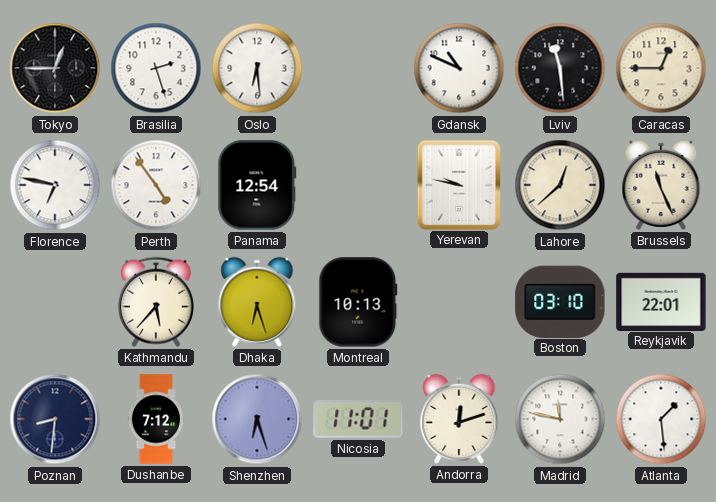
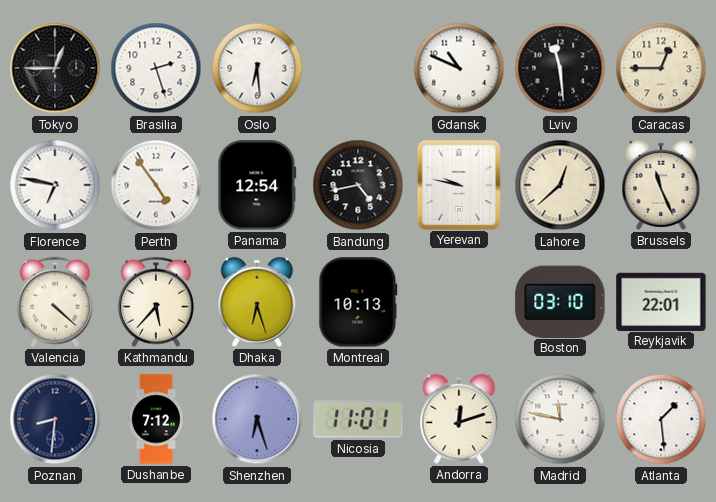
Bandung: none -> 4:43
Valencia: none -> 4:22
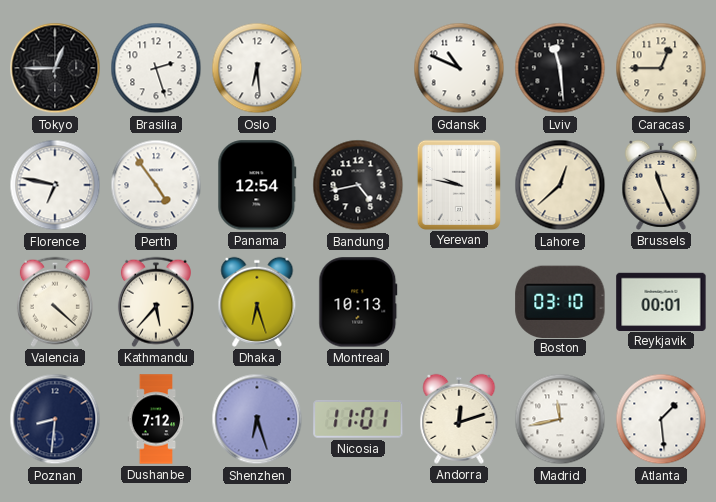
Reykjavik: 22:01 -> 00:01
Madrid: 11:47 -> 11:43
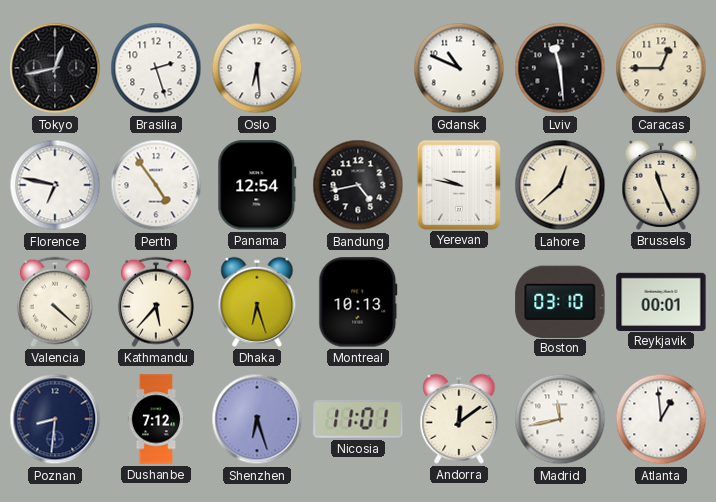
Tokyo: 12:45 -> 12:43
Andorra: 12:12 -> 12:09
Atlanta: 1:29 -> 12:59
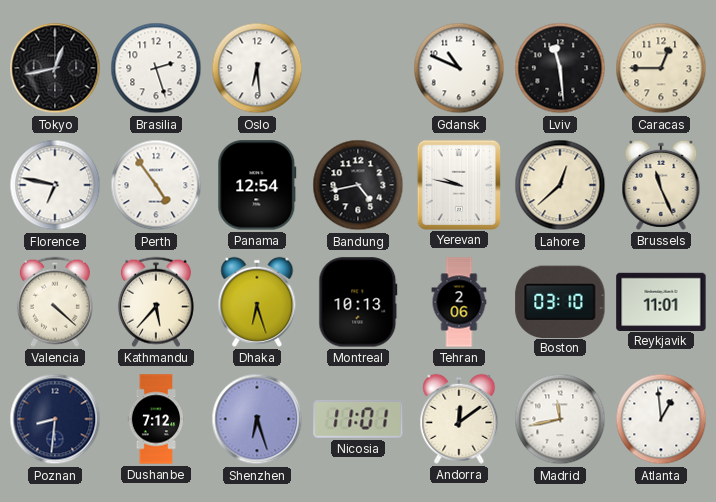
Tehran: none -> 2:06
Reykjavik: 00:01 -> 11:01
